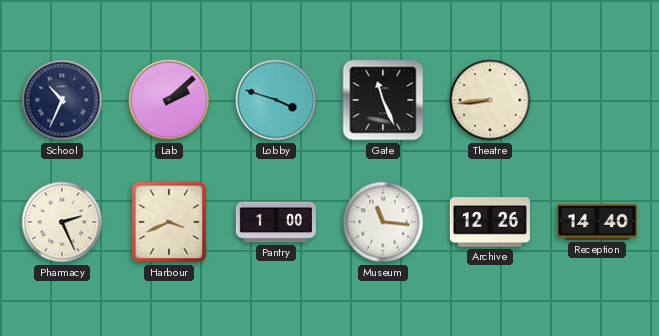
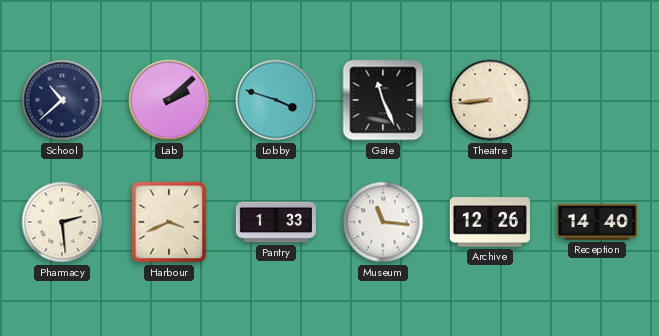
School: 10:34 -> 10:38
Pharmacy: 2:26 -> 2:29
Pantry: 1:00 -> 1:33
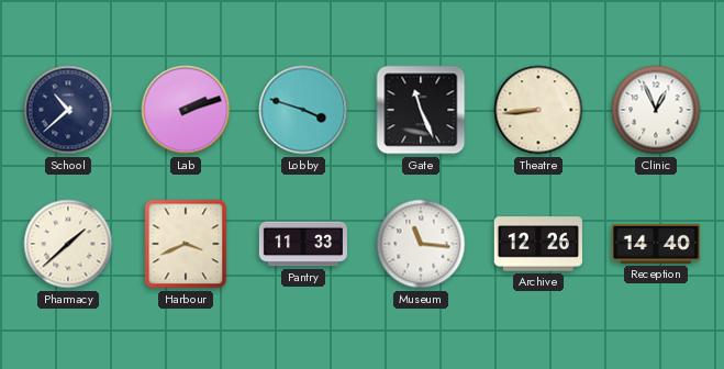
Lab: 2:08 -> 2:12
Clinic: none -> 12:56
Pharmacy: 2:29 -> 1:38
Pantry: 1:33 -> 11:33
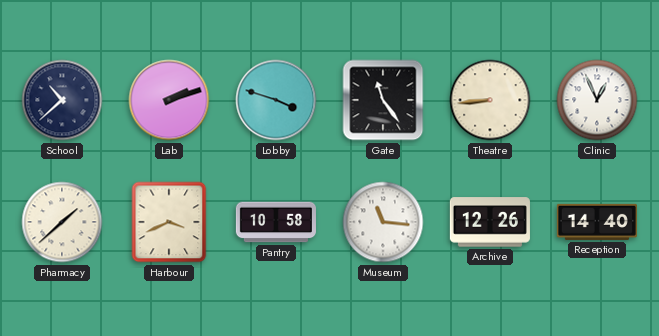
Gate: 11:26 -> 11:24
Pantry: 11:33 -> 10:58
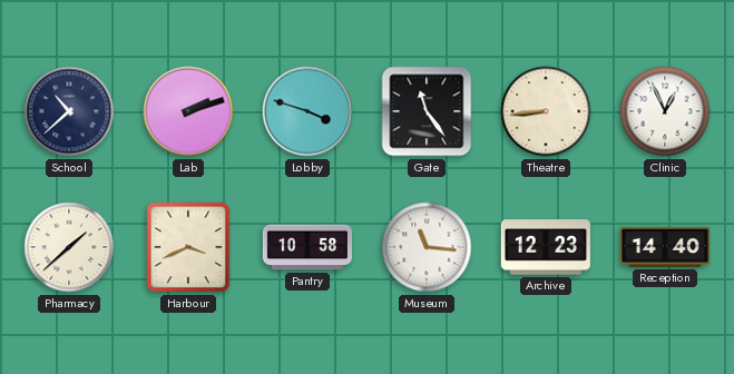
Archive: 12:26 -> 12:23
